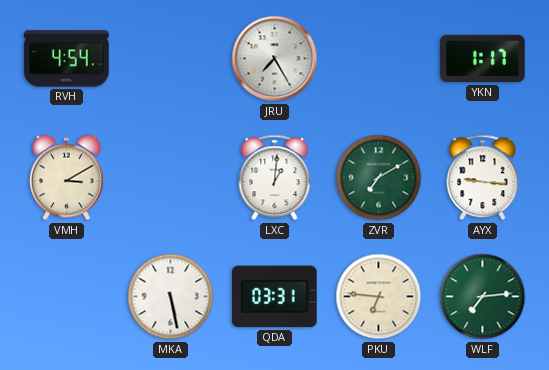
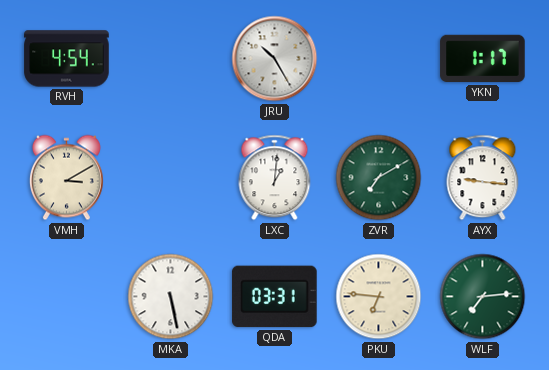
JRU: 7:25 -> 10:25
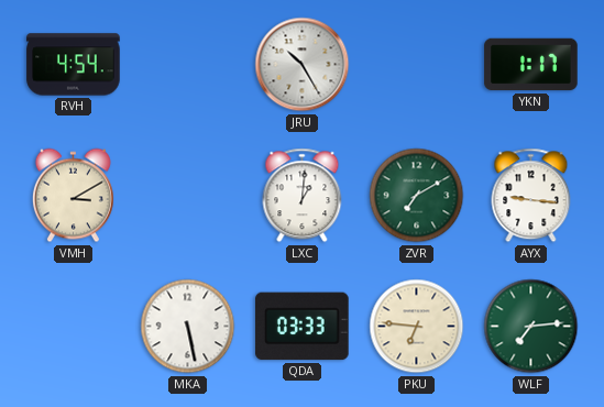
QDA: 03:31 -> 03:33
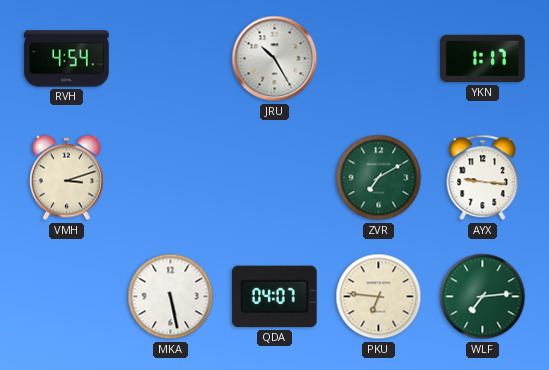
VMH: 3:10 -> 3:12
LXC: 1:01 -> none
QDA: 03:33 -> 04:07
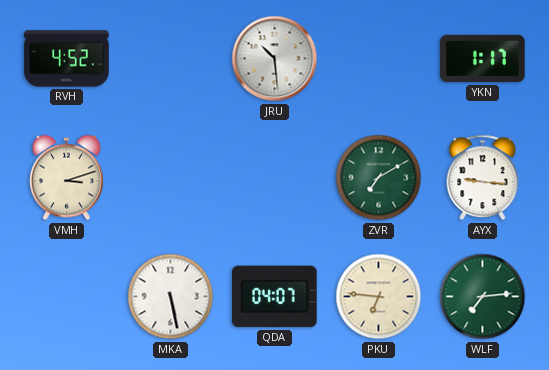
RVH: 4:54 -> 4:52
JRU: 10:25 -> 10:29
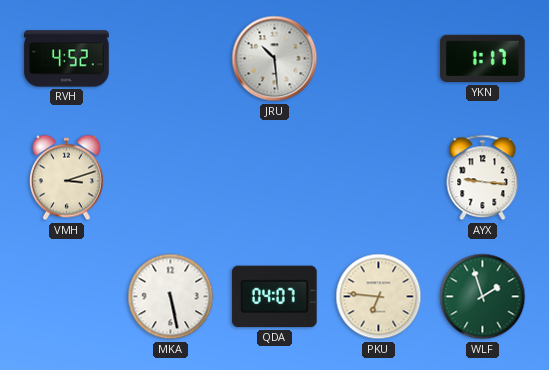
ZVR: 7:10 -> none
WLF: 7:14 -> 1:57
